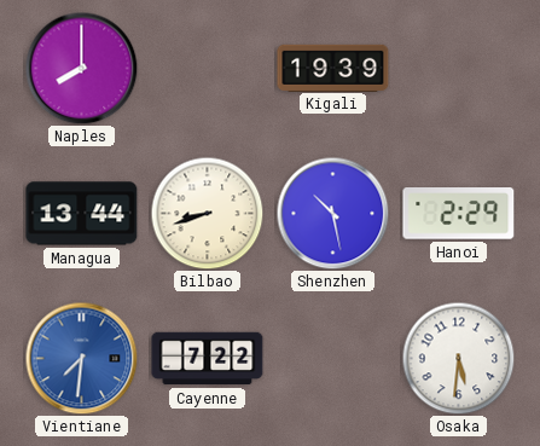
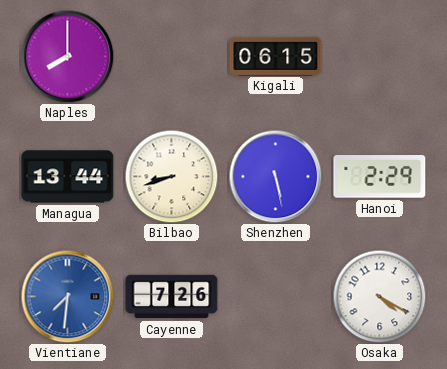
Kigali: 19:39 -> 06:15
Shenzhen: 10:28 -> 5:28
Cayenne: 7:22 -> 7:26
Osaka: 5:31 -> 4:20
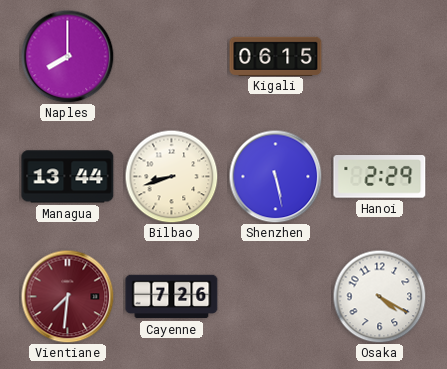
Vientiane dial: blue -> burgundy
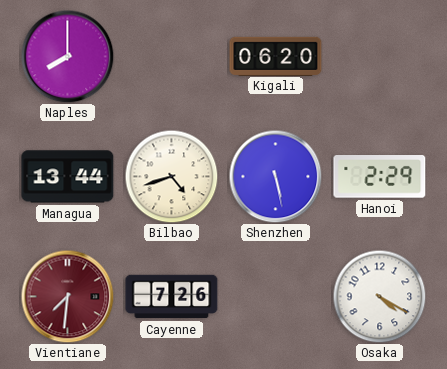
Kigali: 06:15 -> 06:20
Bilbao: 8:42 -> 4:42
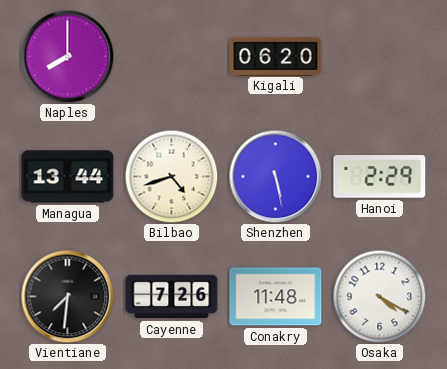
Vientiane dial: burgundy -> black
Conakry: none -> 11:48
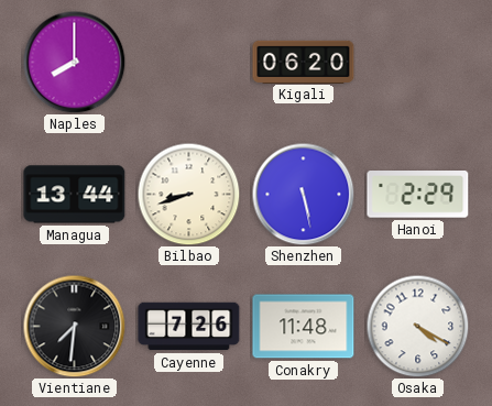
Bilbao: 4:42 -> 8:42
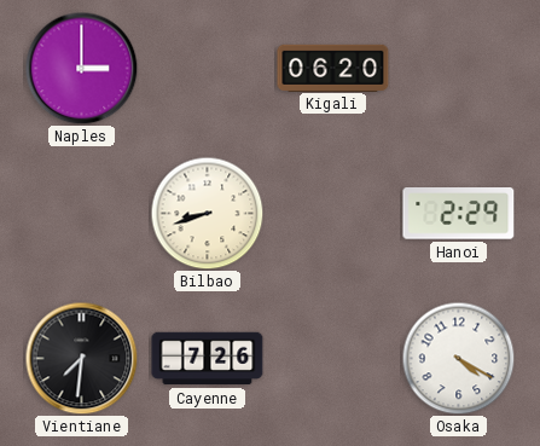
Naples: 8:00 -> 3:00
Managua: 13:44 -> none
Shenzhen: 5:28 -> none
Conakry: 11:48 -> none
